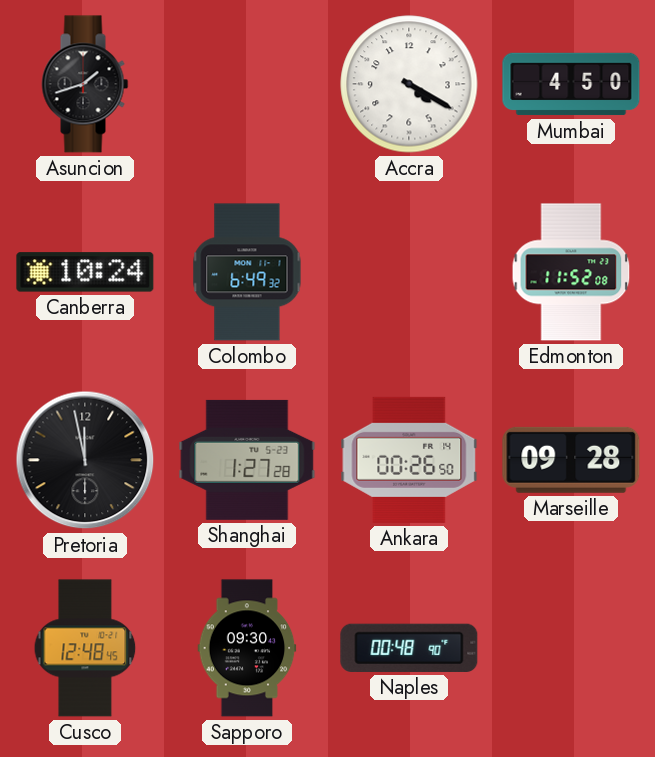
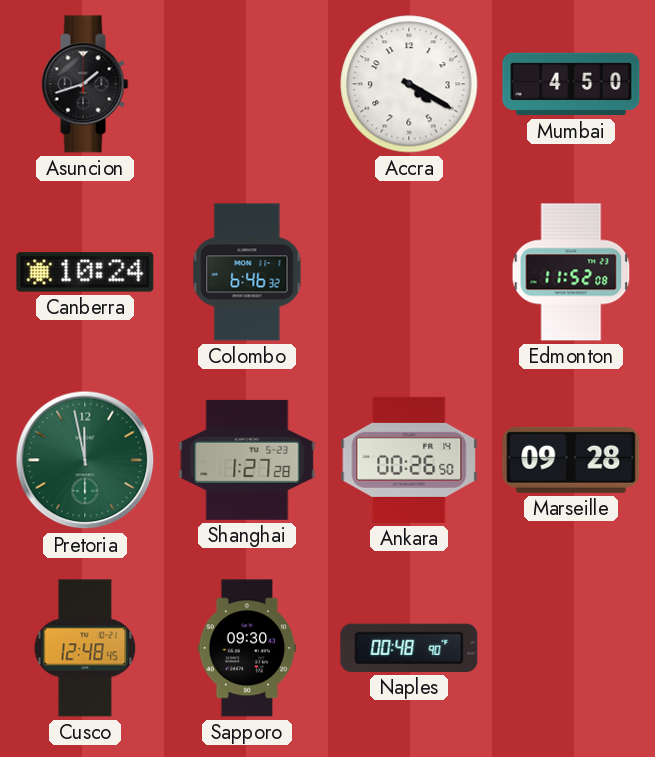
Colombo: 6:49 -> 6:46
Pretoria dial: black -> green
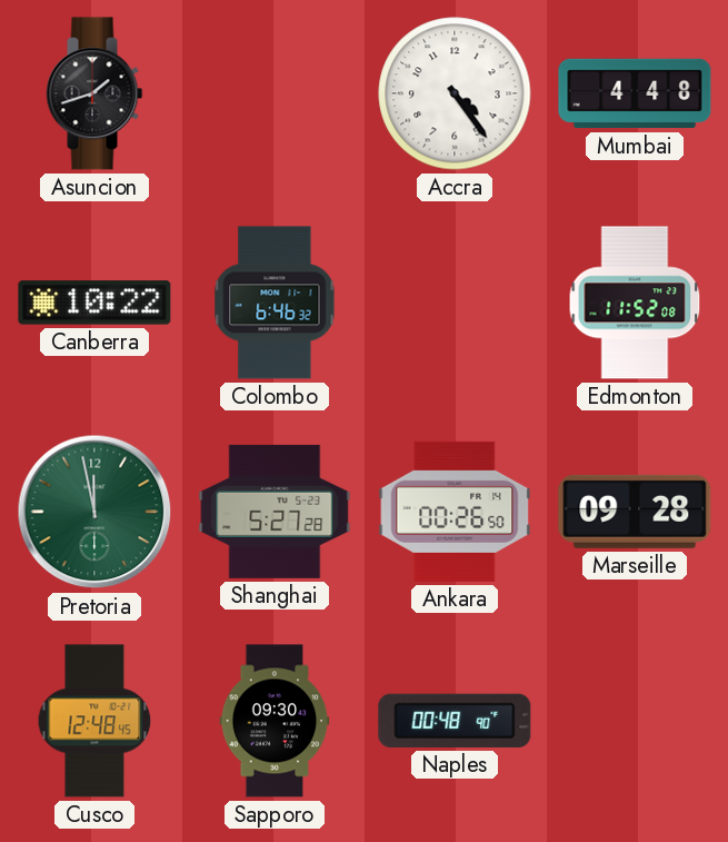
Accra: 4:20 -> 4:24
Mumbai: 4:50 -> 4:48
Canberra: 10:24 -> 10:22
Shanghai: 1:27 -> 5:27
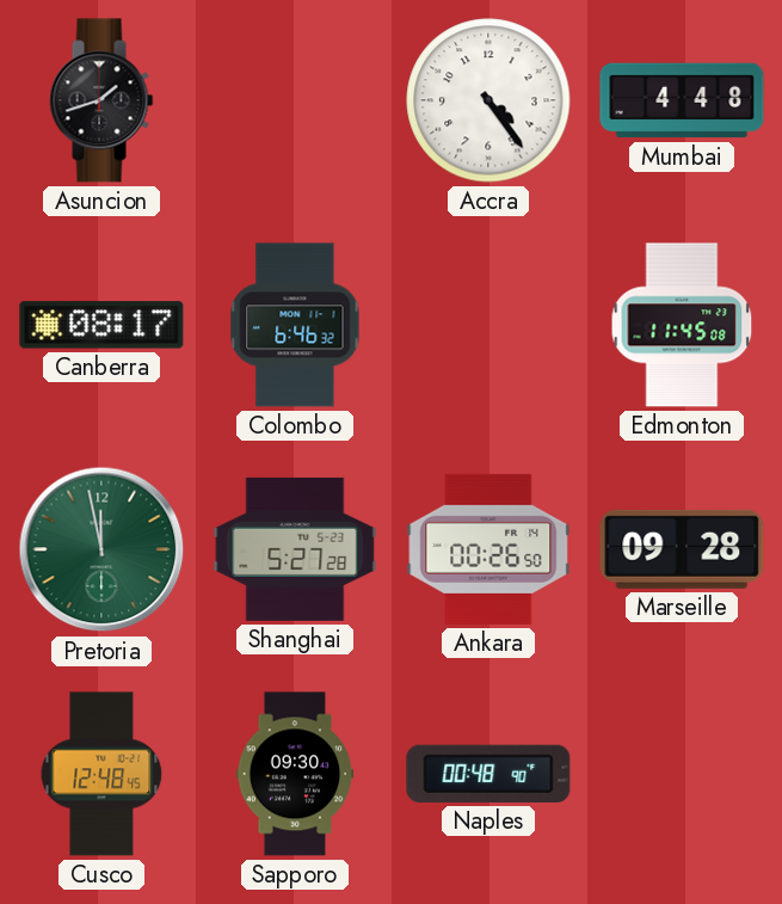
Canberra: 10:22 -> 08:17
Edmonton: 11:52 -> 11:45
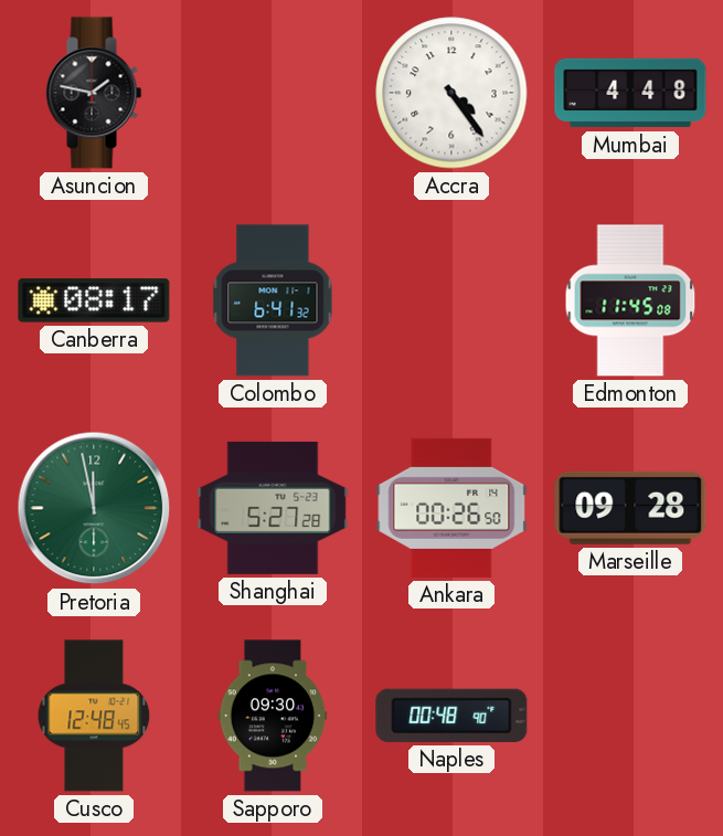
Asuncion: 1:42 -> 1:47
Colombo: 6:46 -> 6:41
